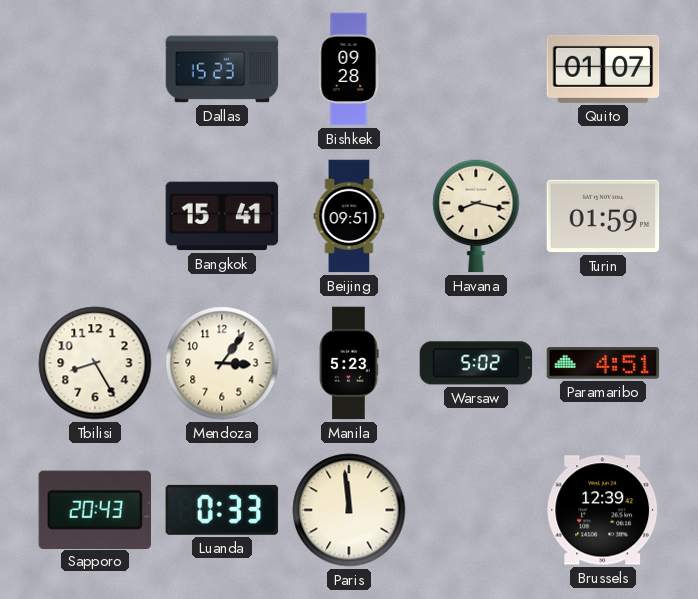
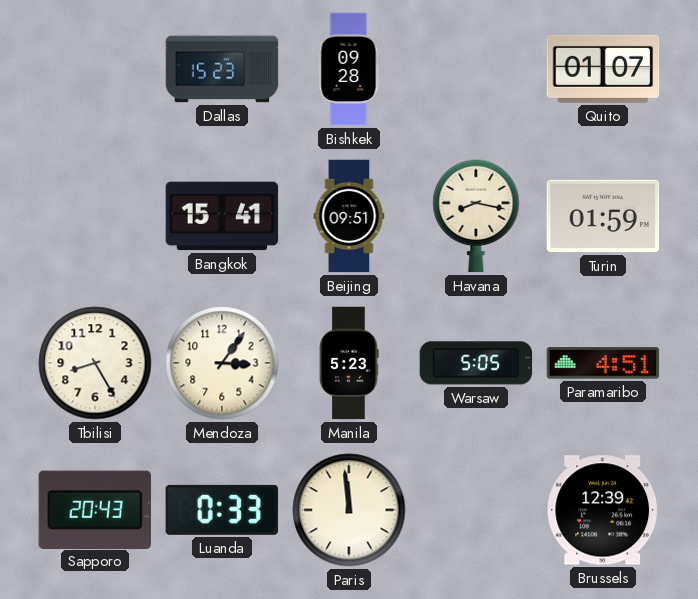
Warsaw: 5:02 -> 5:05
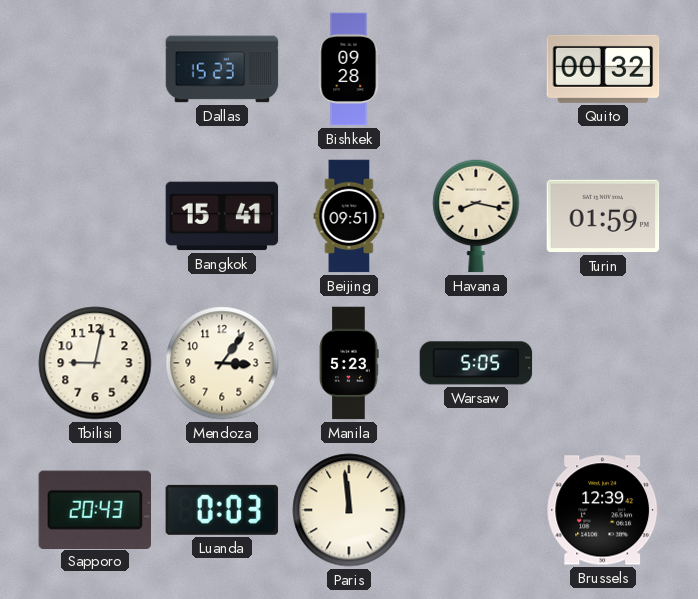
Quito: 01:07 -> 00:32
Tbilisi: 8:25 -> 9:02
Paramaribo: 4:51 -> none
Luanda: 0:33 -> 0:03
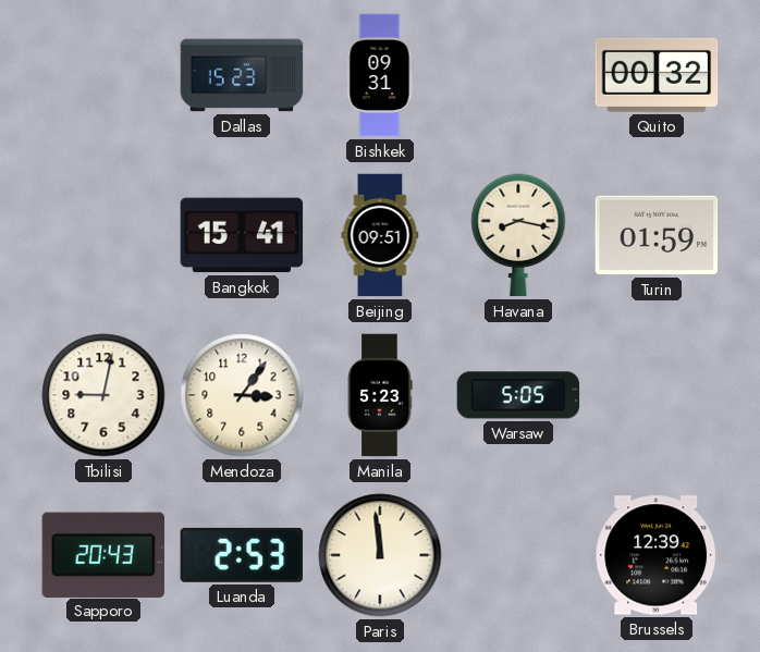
Bishkek: 09:28 -> 09:31
Luanda: 0:03 -> 2:53
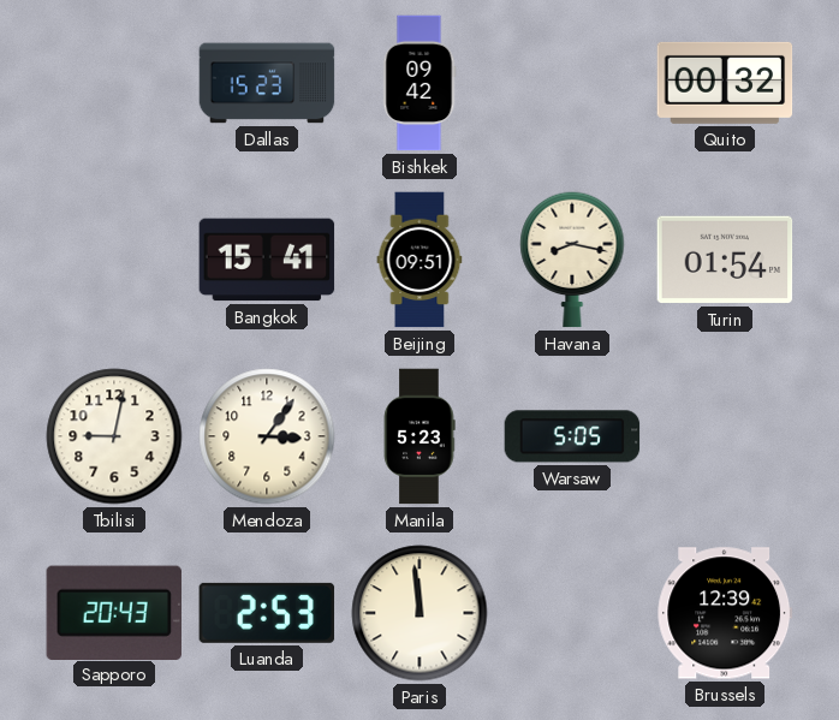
Bishkek: 09:31 -> 09:42
Turin: 01:59 -> 01:54
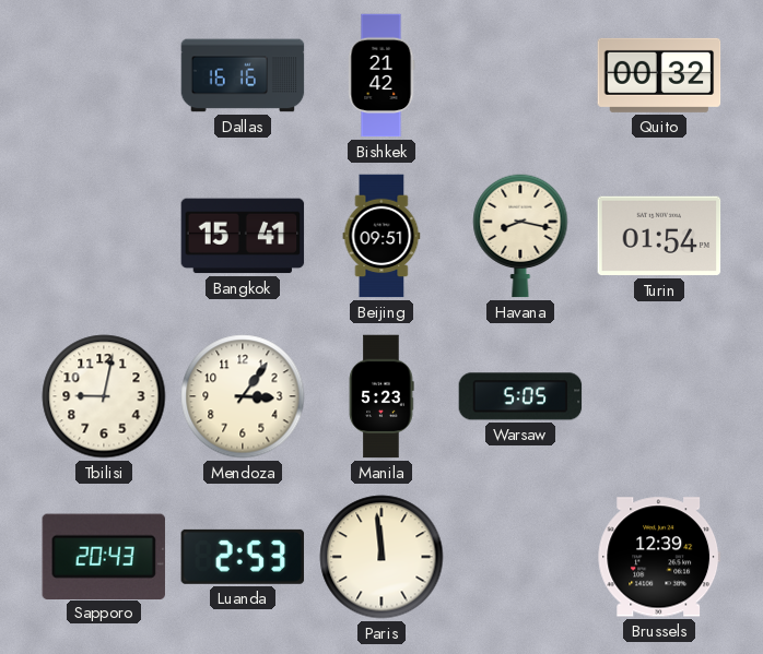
Dallas: 15:23 -> 16:16
Bishkek: 09:42 -> 21:42
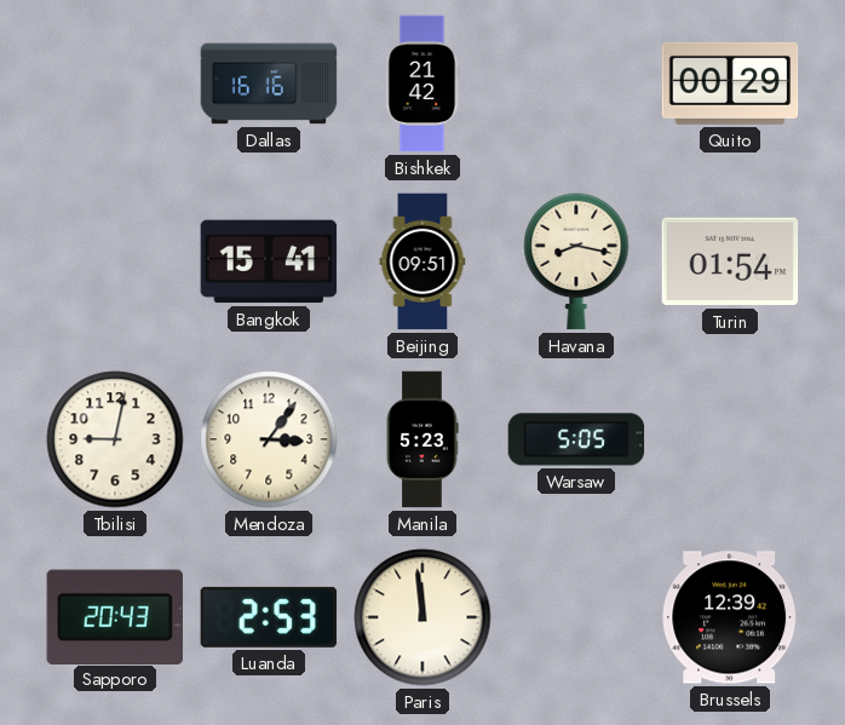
Quito: 00:32 -> 00:29
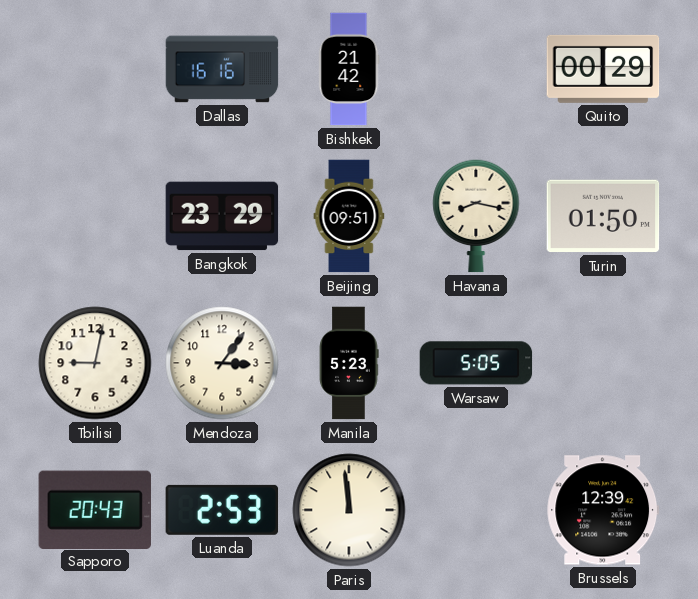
Bangkok: 15:41 -> 23:29
Turin: 01:54 -> 01:50
